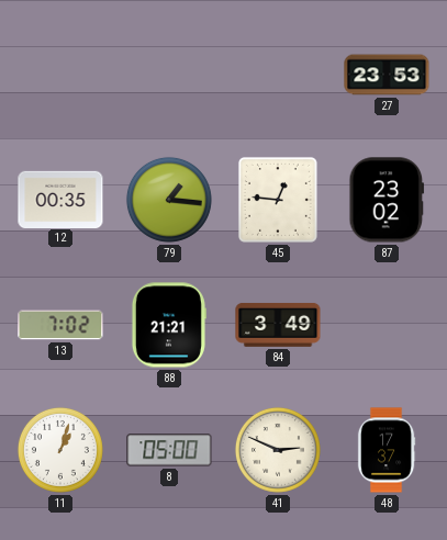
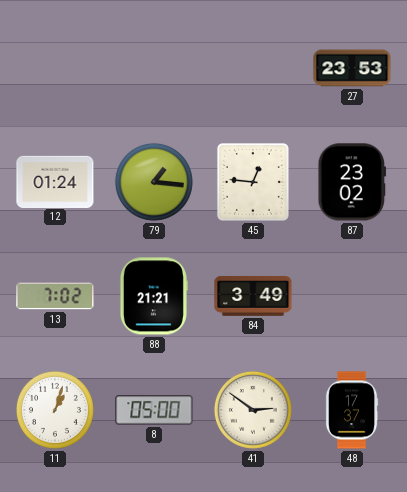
12: 00:35 -> 01:24
41: 2:49 -> 2:51
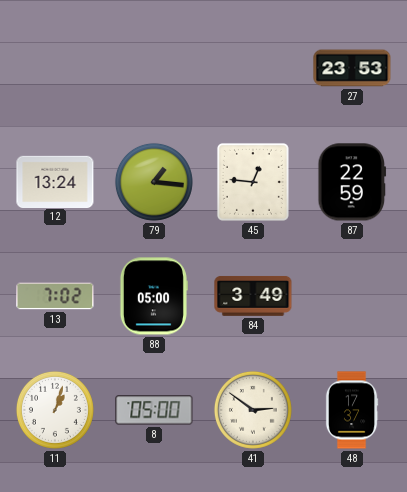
12: 01:24 -> 13:24
87: 23:02 -> 22:59
88: 21:21 -> 05:00
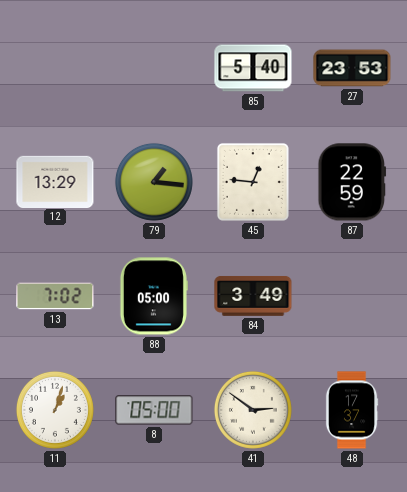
85: none -> 5:40
12: 13:24 -> 13:29
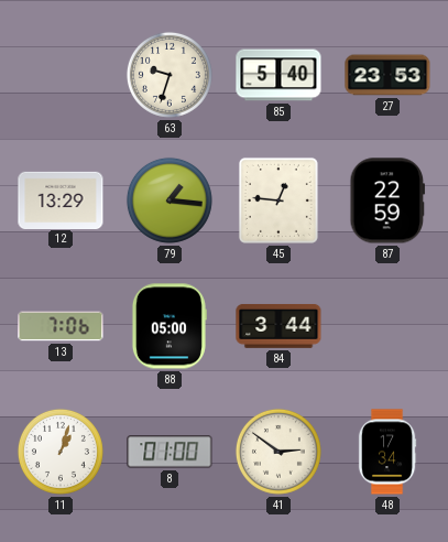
63: none -> 9:33
13: 7:02 -> 7:06
84: 3:49 -> 3:44
8: 05:00 -> 01:00
48: 17:37 -> 17:34
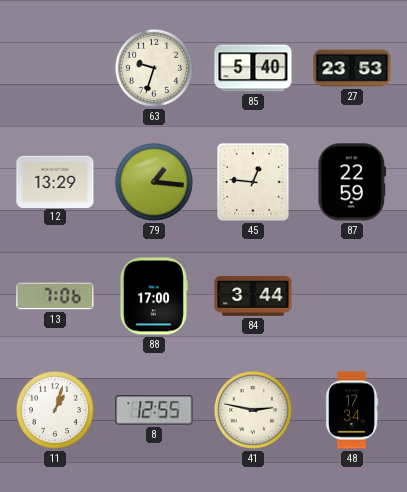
88: 05:00 -> 17:00
8: 01:00 -> 12:55
41: 2:51 -> 2:47
